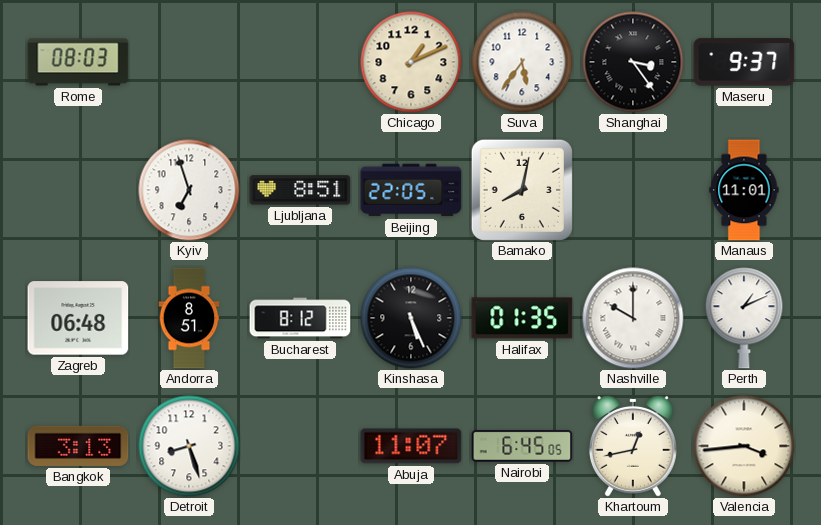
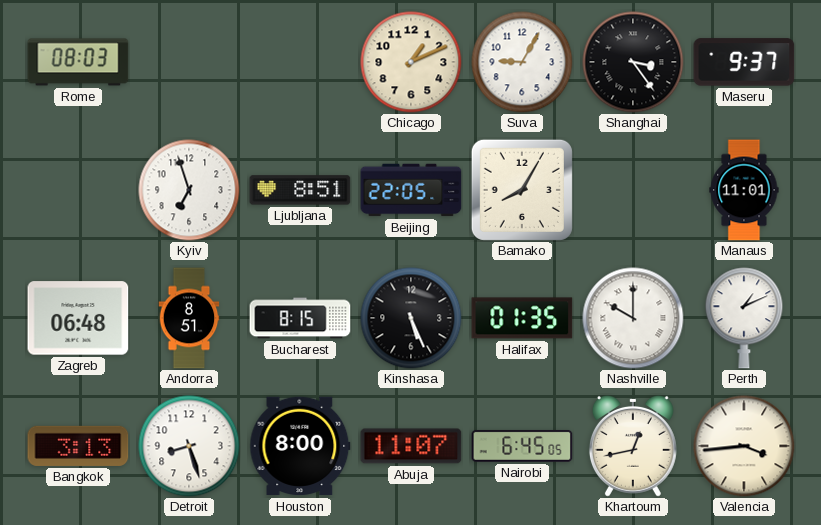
Suva: 5:36 -> 9:05
Bamako: 8:02 -> 8:05
Bucharest: 8:12 -> 8:15
Houston: none -> 8:00
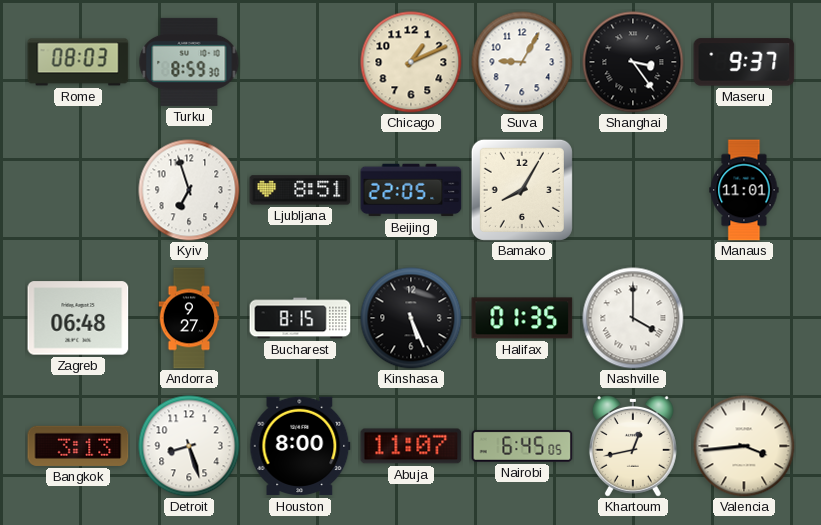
Turku: none -> 8:59
Andorra: 8:51 -> 9:27
Nashville: 10:00 -> 4:00
Perth: 1:11 -> none
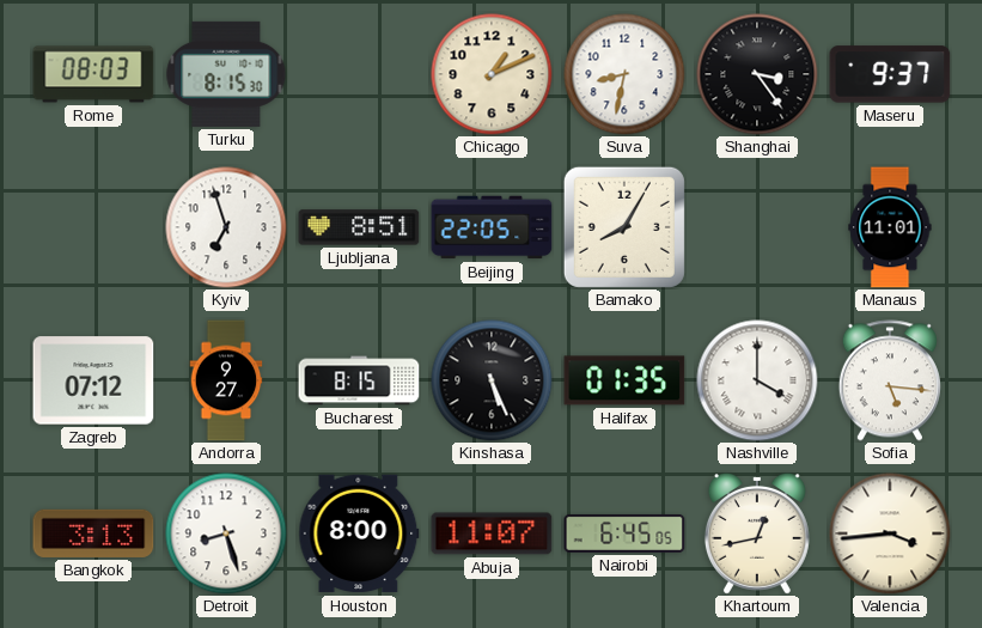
Turku: 8:59 -> 8:15
Suva: 9:05 -> 8:32
Zagreb: 06:48 -> 07:12
Sofia: none -> 5:16
